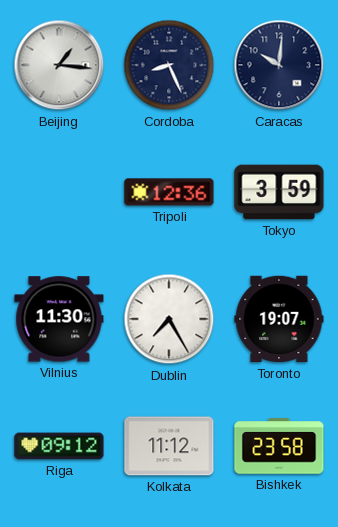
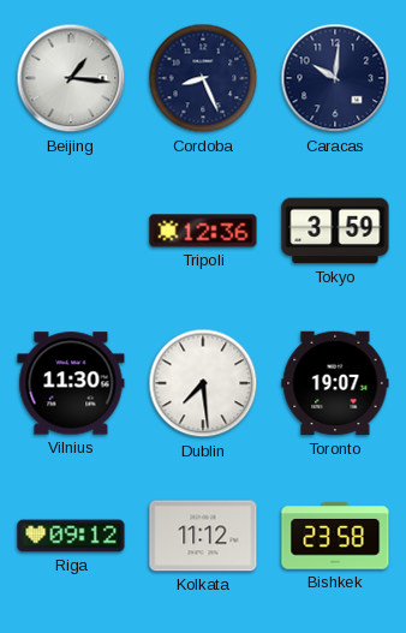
Dublin: 7:25 -> 7:29
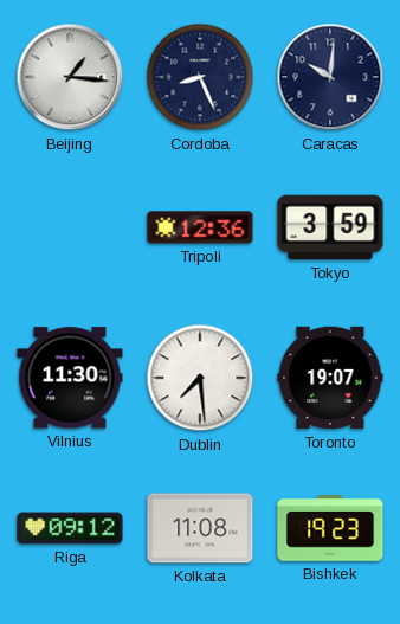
Kolkata: 11:12 -> 11:08
Bishkek: 23:58 -> 19:23
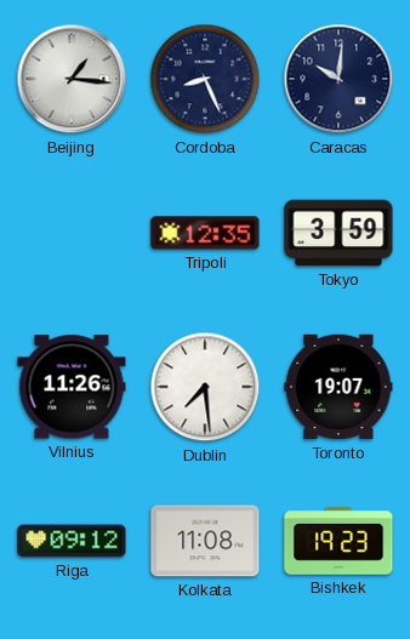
Tripoli: 12:36 -> 12:35
Vilnius: 11:30 -> 11:26
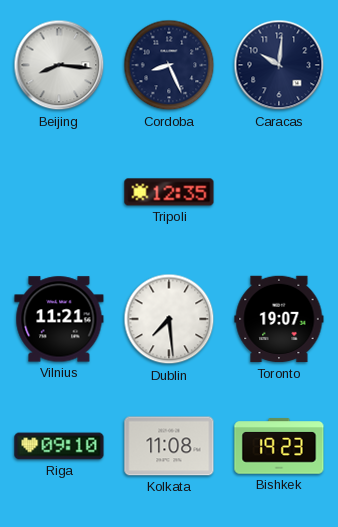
Beijing: 1:16 -> 8:16
Tokyo: 3:59 -> none
Vilnius: 11:26 -> 11:21
Riga: 09:12 -> 09:10
